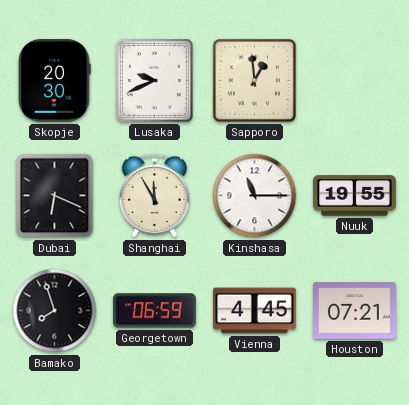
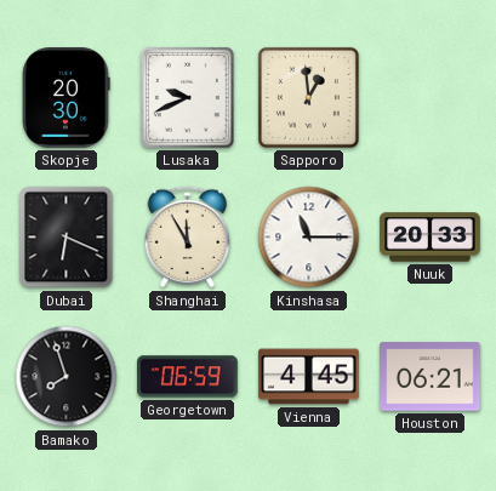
Nuuk: 19:55 -> 20:33
Houston: 07:21 -> 06:21
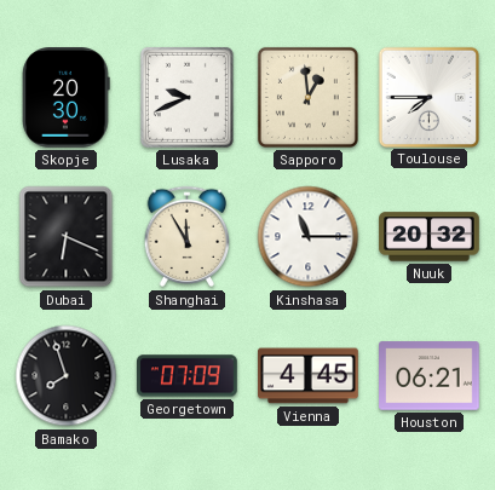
Toulouse: none -> 7:45
Nuuk: 20:33 -> 20:32
Georgetown: 06:59 -> 07:09
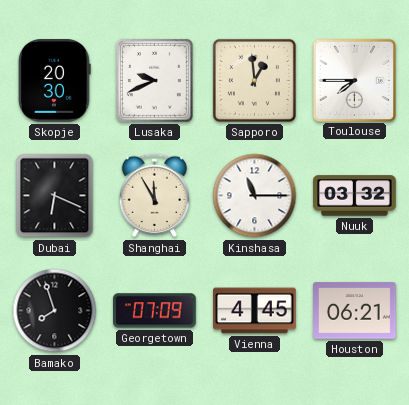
Nuuk: 20:32 -> 03:32
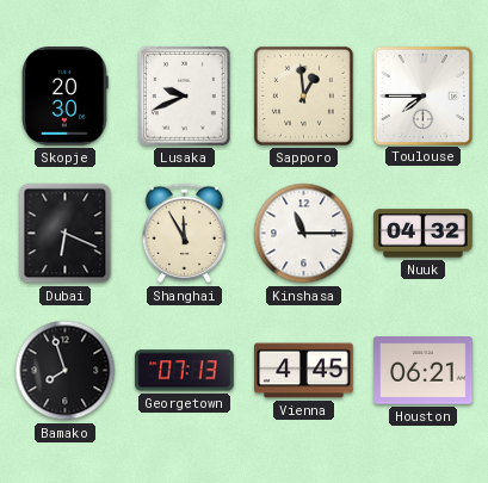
Nuuk: 03:32 -> 04:32
Georgetown: 07:09 -> 07:13
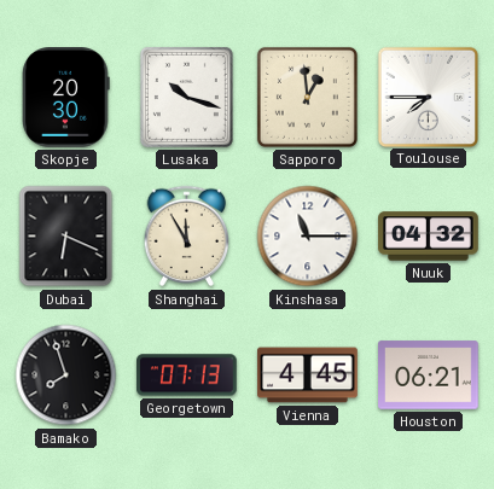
Lusaka: 9:41 -> 10:18
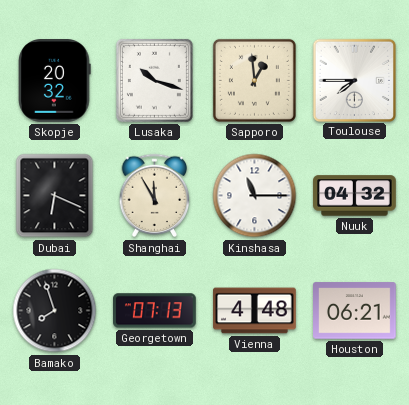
Skopje: 20:30 -> 20:32
Vienna: 4:45 -> 4:48
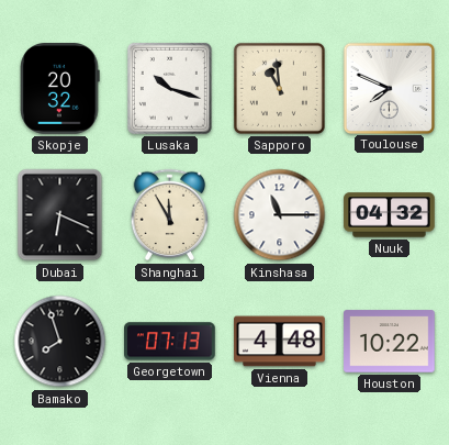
Sapporo: 12:59 -> 10:59
Toulouse: 7:45 -> 7:49
Houston: 06:21 -> 10:22
